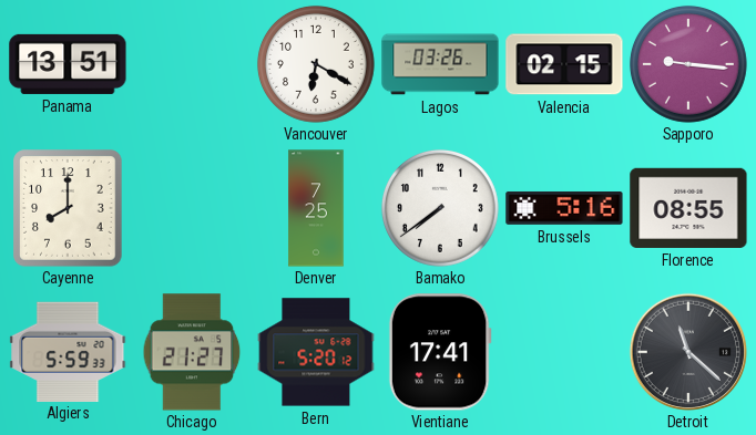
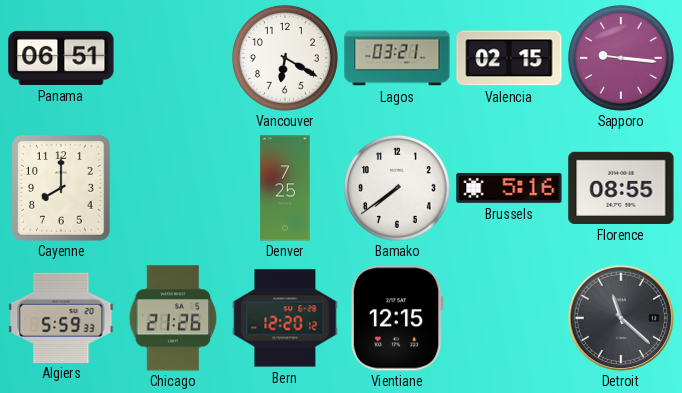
Panama: 13:51 -> 06:51
Lagos: 03:26 -> 03:21
Chicago: 21:27 -> 21:26
Bern: 5:20 -> 12:20
Vientiane: 17:41 -> 12:15
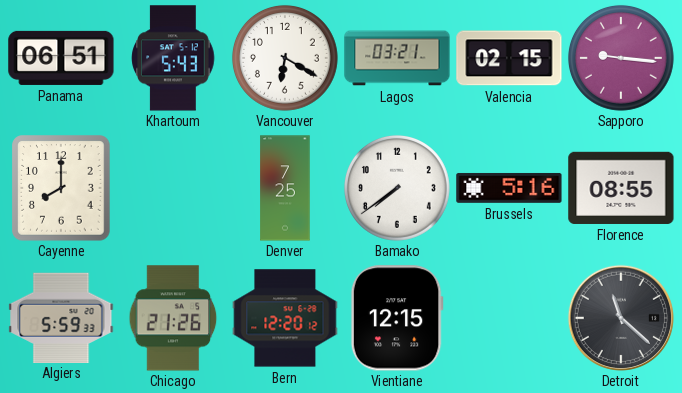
Khartoum: none -> 5:43
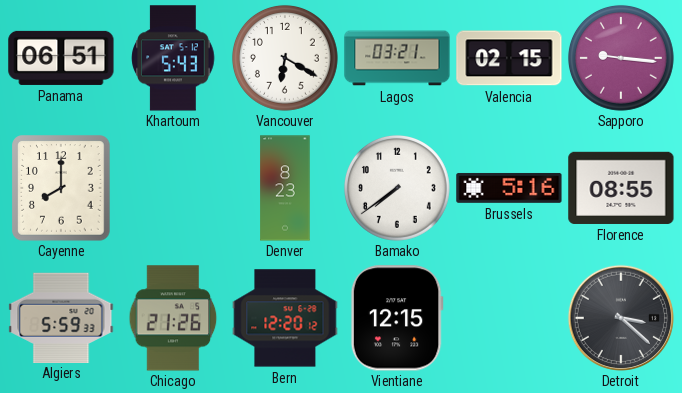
Denver: 7:25 -> 8:23
Detroit: 11:22 -> 3:22
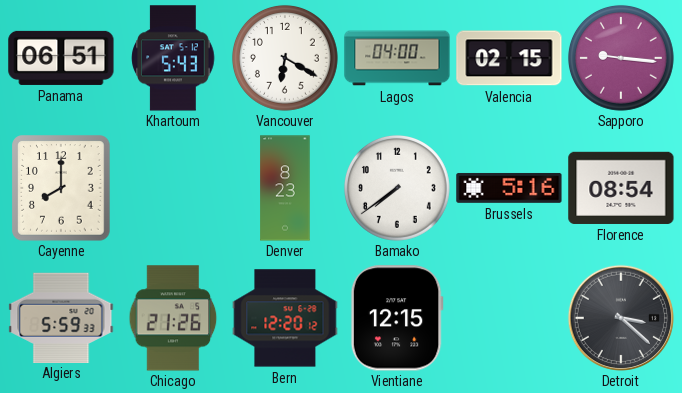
Lagos: 03:21 -> 04:00
Florence: 08:55 -> 08:54
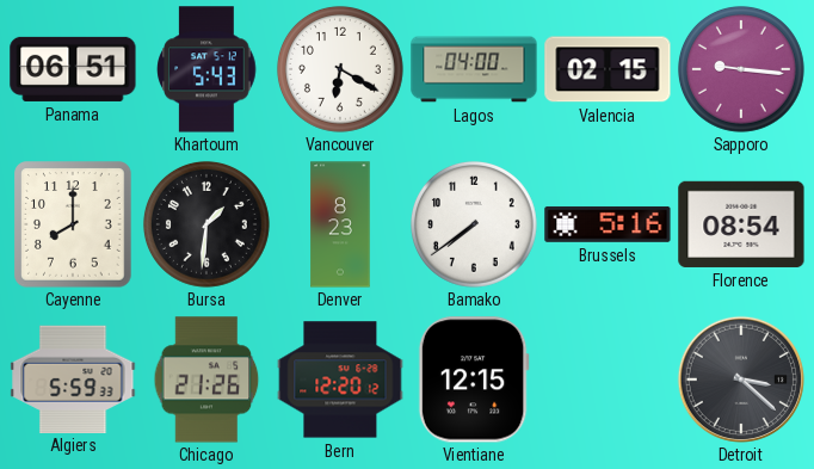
Bursa: none -> 1:31
